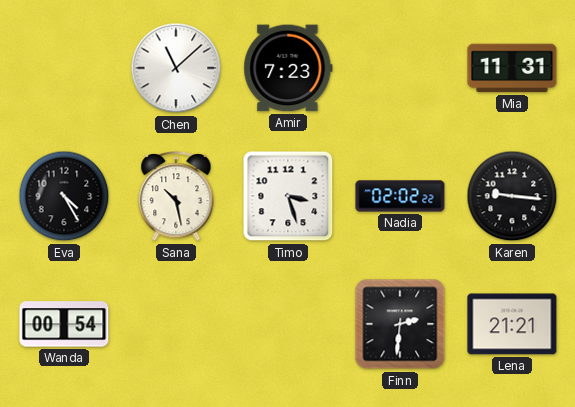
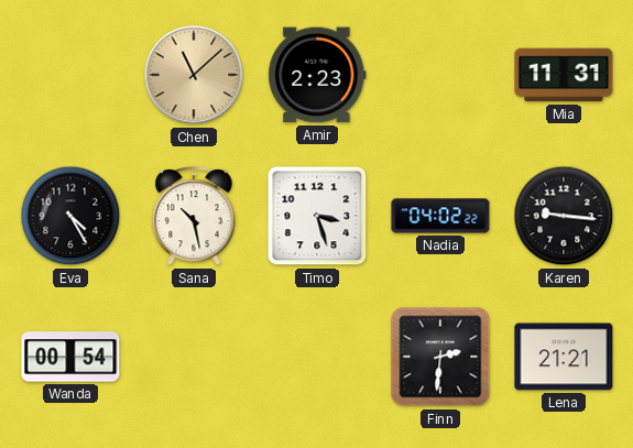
Chen dial: white -> champagne
Amir: 7:23 -> 2:23
Nadia: 02:02 -> 04:02
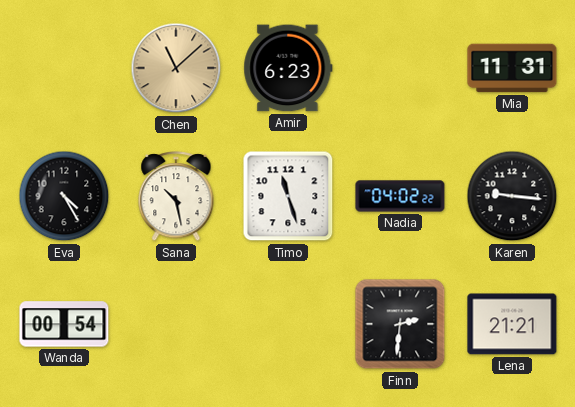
Amir: 2:23 -> 6:23
Timo: 3:27 -> 11:27
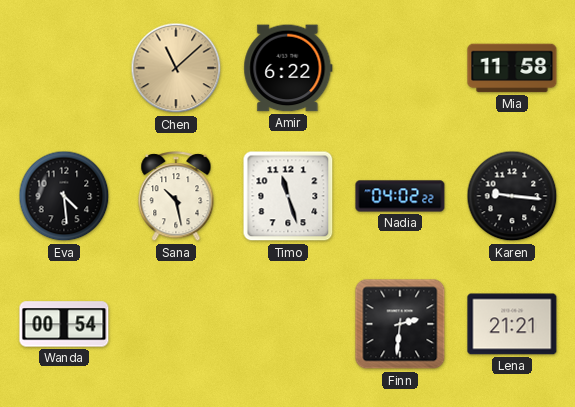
Amir: 6:23 -> 6:22
Mia: 11:31 -> 11:58
Eva: 4:25 -> 4:29
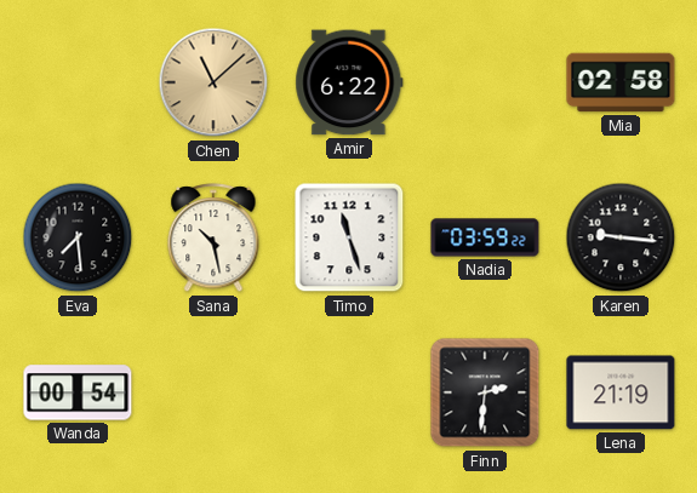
Mia: 11:58 -> 02:58
Eva: 4:29 -> 7:29
Nadia: 04:02 -> 03:59
Lena: 21:21 -> 21:19
